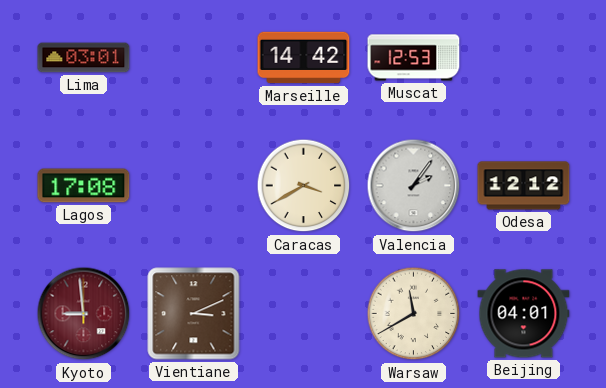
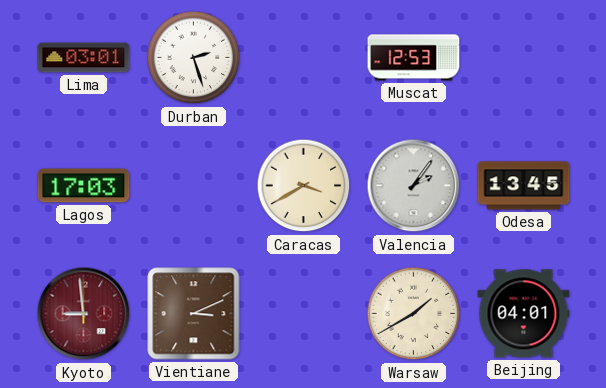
Durban: none -> 2:27
Marseille: 14:42 -> none
Lagos: 17:08 -> 17:03
Odesa: 12:12 -> 13:45
Warsaw: 11:40 -> 1:40
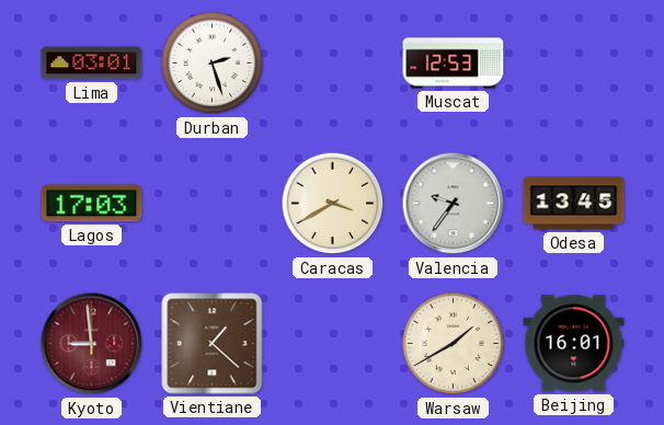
Valencia: 2:06 -> 9:36
Vientiane: 3:11 -> 1:22
Beijing: 04:01 -> 16:01
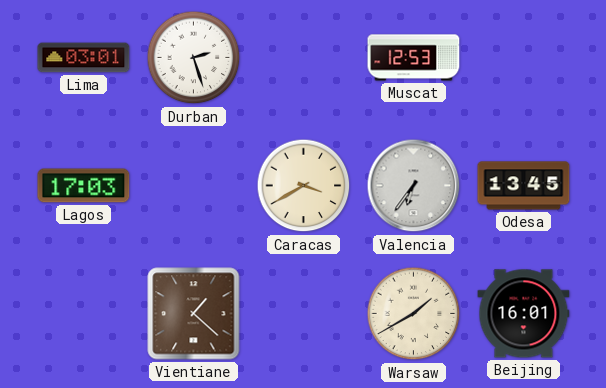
Valencia: 9:36 -> 6:36
Kyoto: 8:59 -> none
